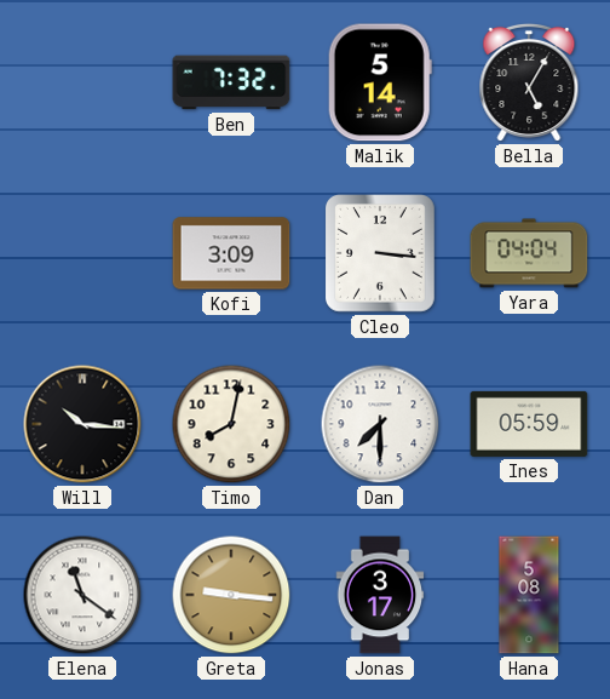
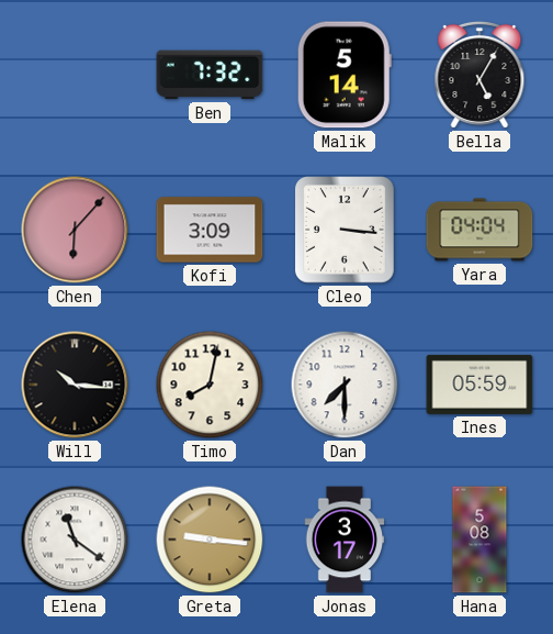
Chen: none -> 6:07
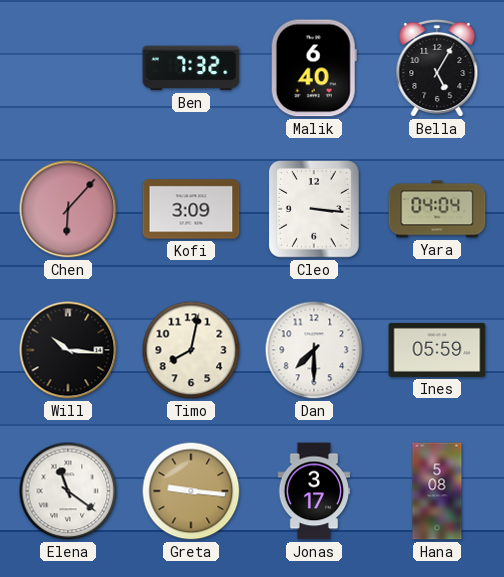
Malik: 5:14 -> 6:40
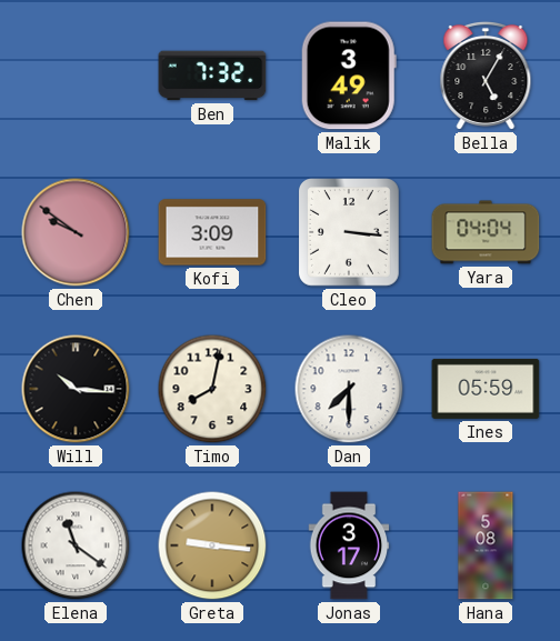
Malik: 6:40 -> 3:49
Chen: 6:07 -> 9:51
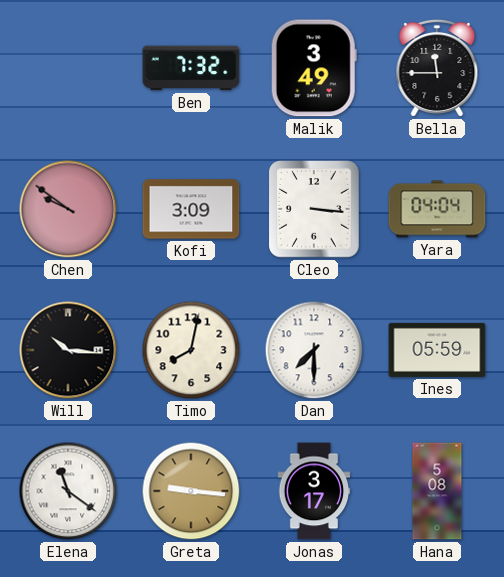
Bella: 5:05 -> 11:45
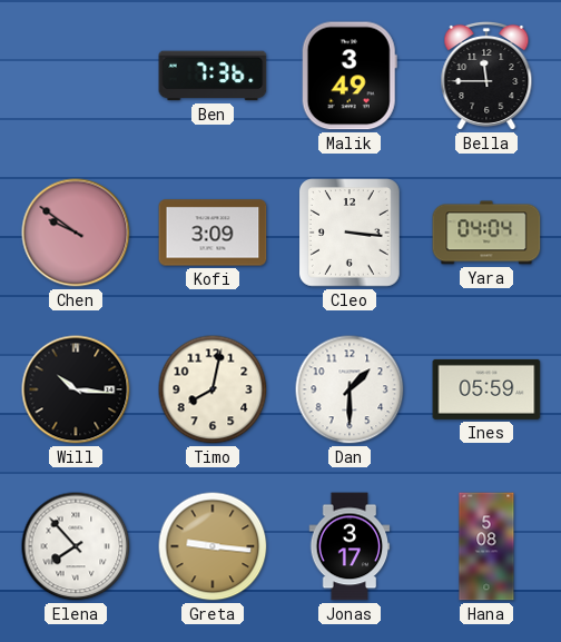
Ben: 7:32 -> 7:36
Dan: 7:30 -> 1:30
Elena: 11:21 -> 7:53
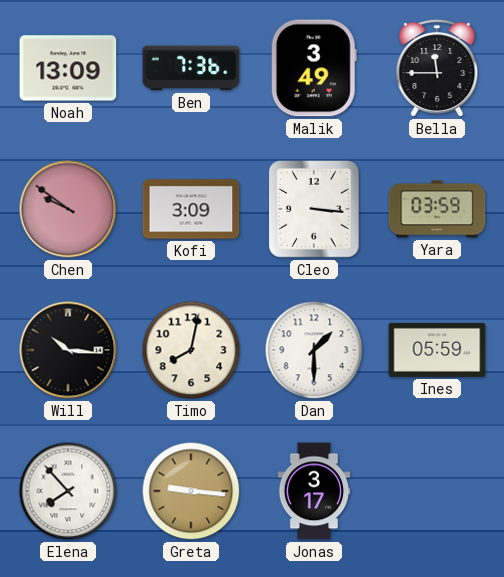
Noah: none -> 13:09
Yara: 04:04 -> 03:59
Hana: 5:08 -> none
